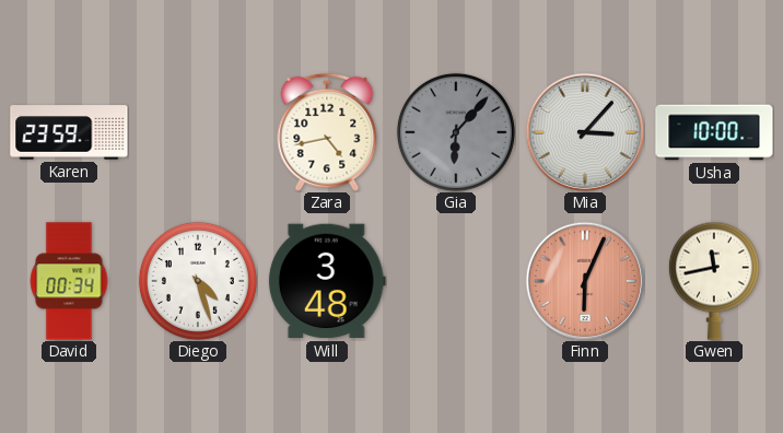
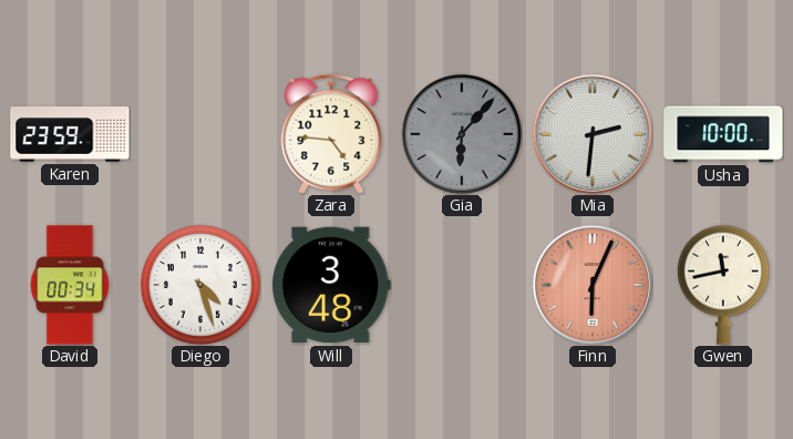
Zara: 4:43 -> 4:46
Mia: 3:07 -> 2:31
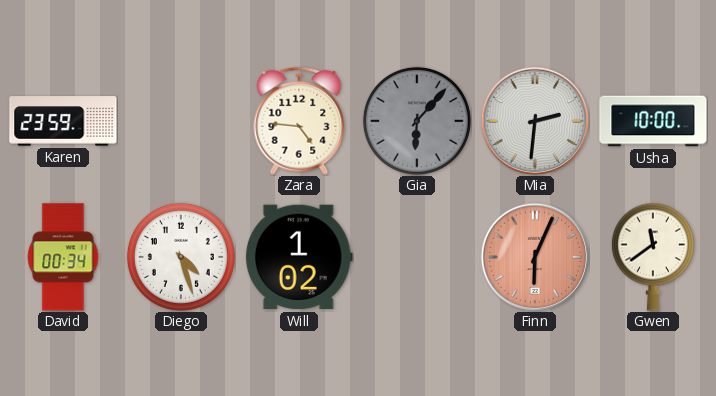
Will: 3:48 -> 1:02
Gwen: 11:43 -> 11:39
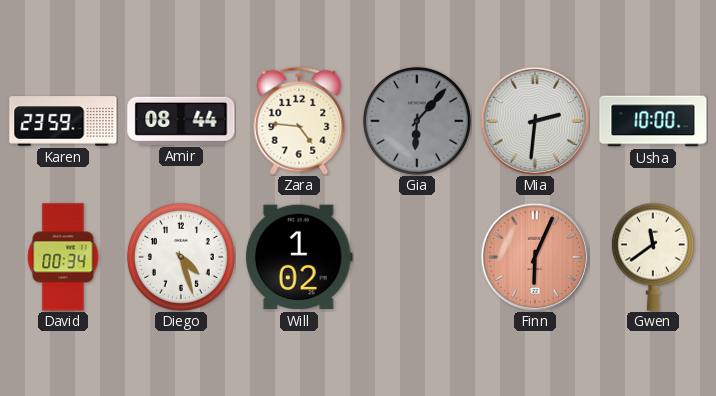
Amir: none -> 08:44
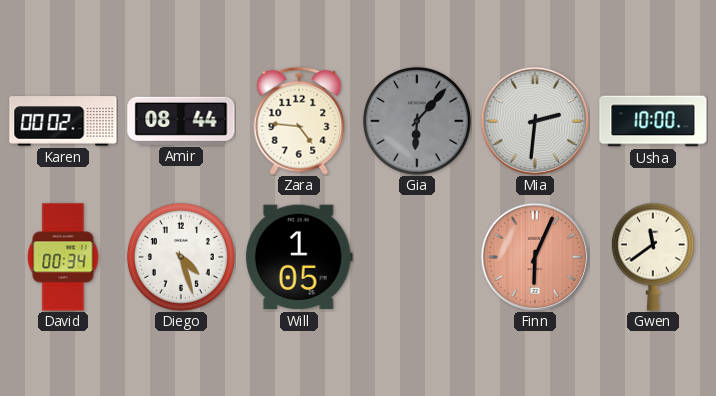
Karen: 23:59 -> 00:02
Will: 1:02 -> 1:05
